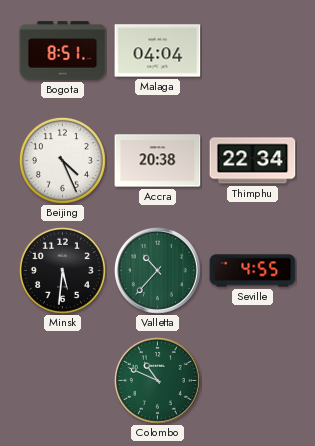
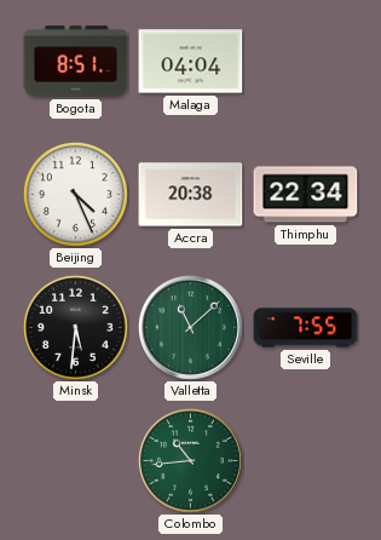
Valletta: 10:37 -> 11:08
Seville: 4:55 -> 7:55
Colombo: 10:49 -> 10:44
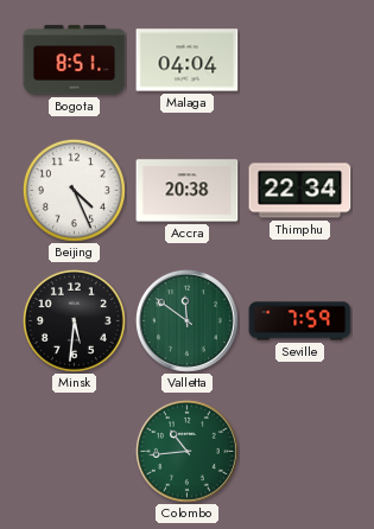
Valletta: 11:08 -> 11:51
Seville: 7:55 -> 7:59
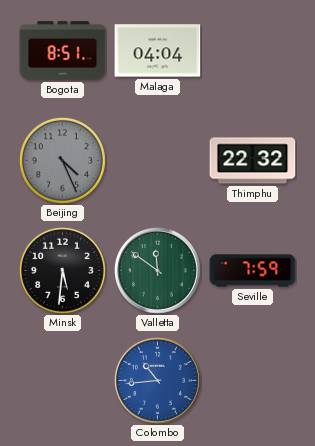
Beijing dial: white -> grey
Accra: 20:38 -> none
Thimphu: 22:34 -> 22:32
Colombo dial: green -> blue
